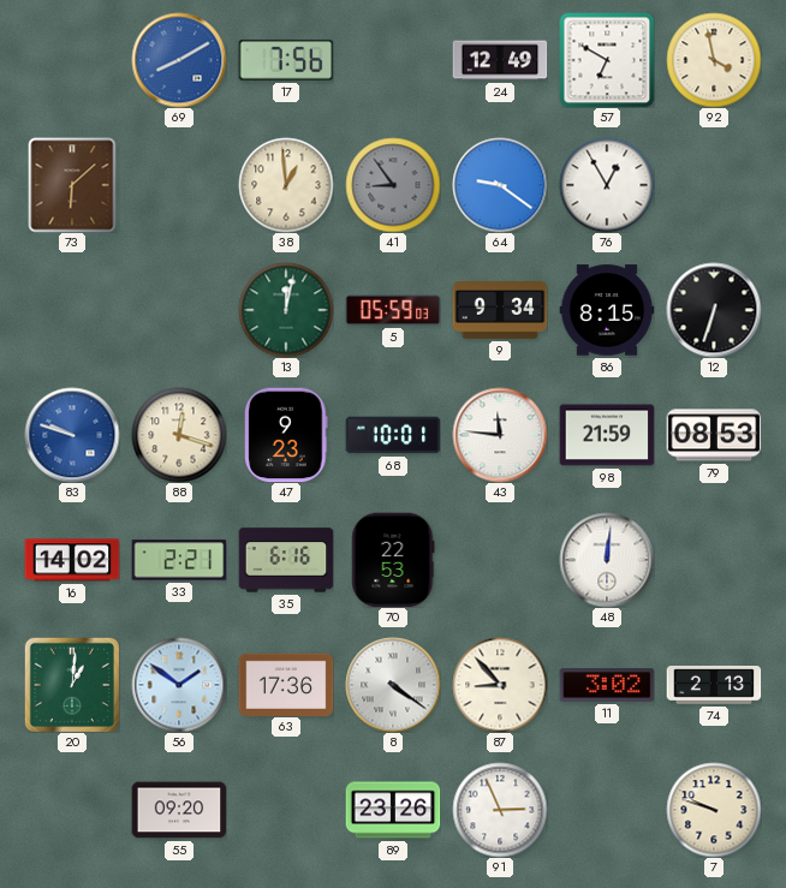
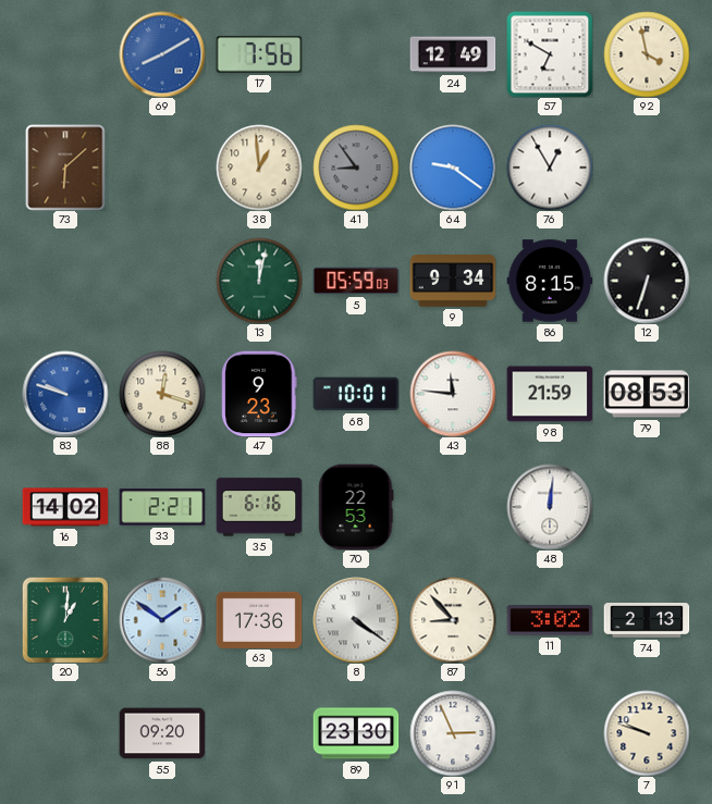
89: 23:26 -> 23:30
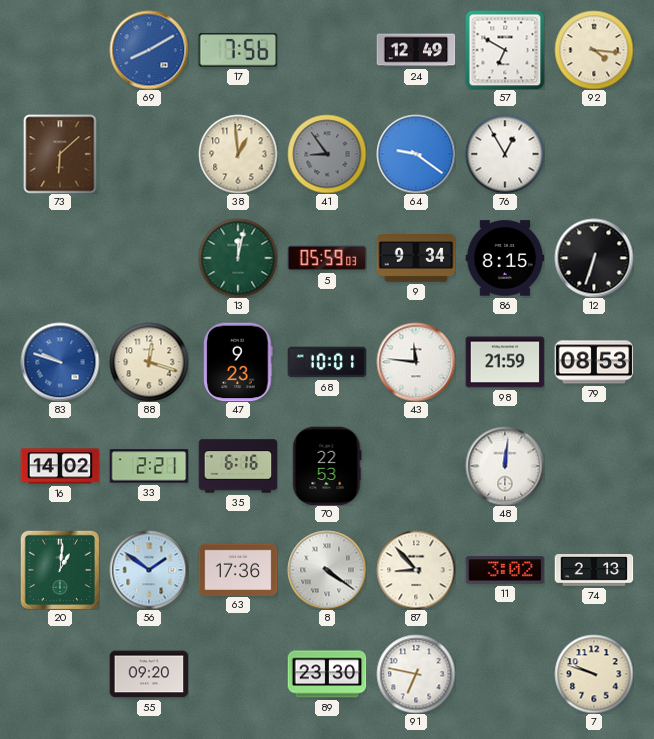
92: 3:58 -> 4:16
91: 2:56 -> 6:47
